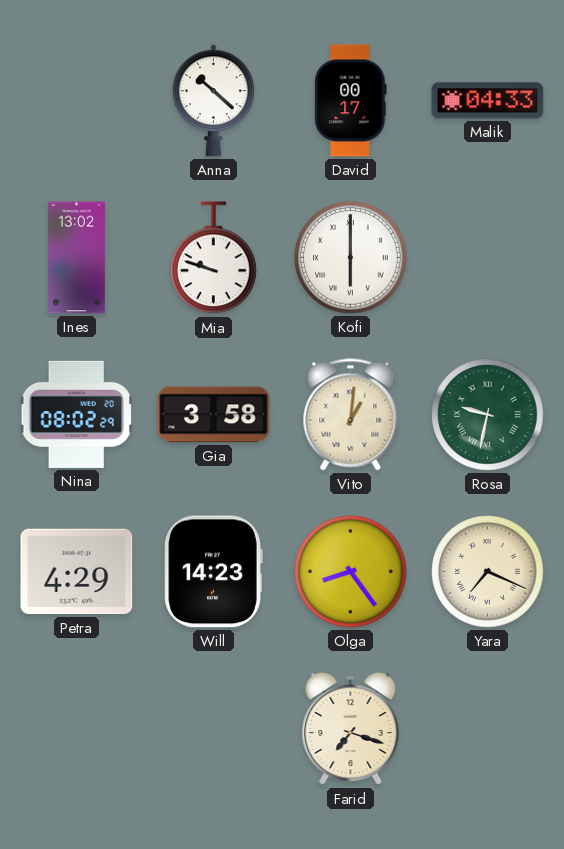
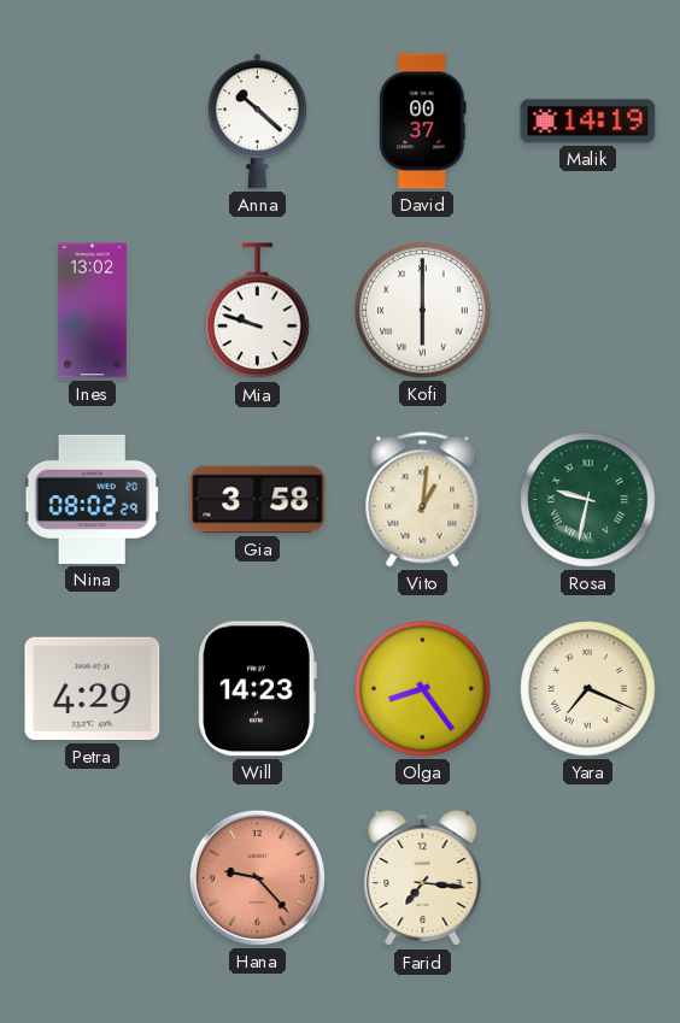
David: 00:17 -> 00:37
Malik: 04:33 -> 14:19
Hana: none -> 9:23
Farid: 7:18 -> 7:16
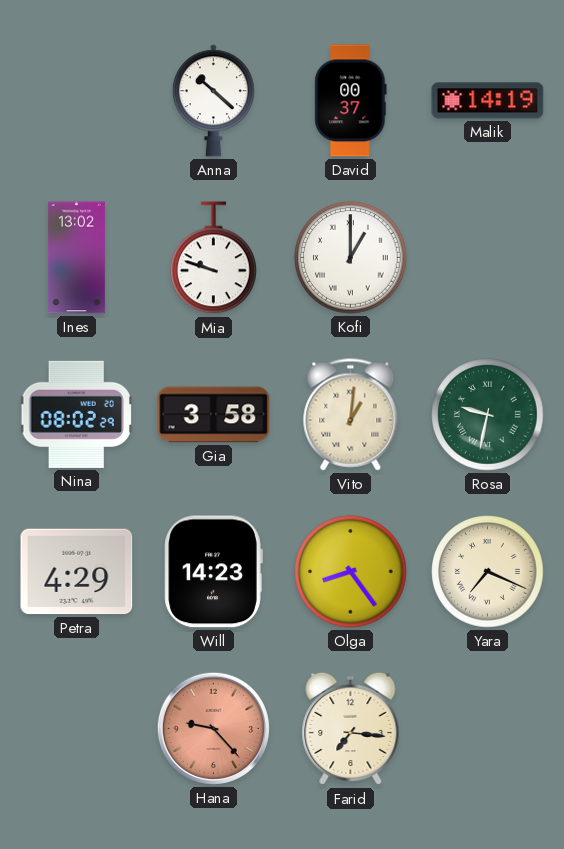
Kofi: 6:00 -> 1:00
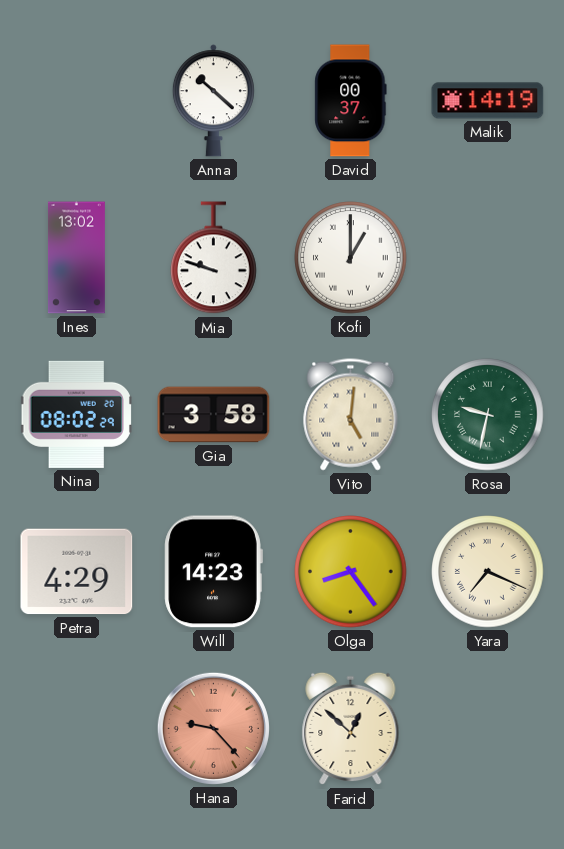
Vito: 1:01 -> 5:01
Farid: 7:16 -> 12:52
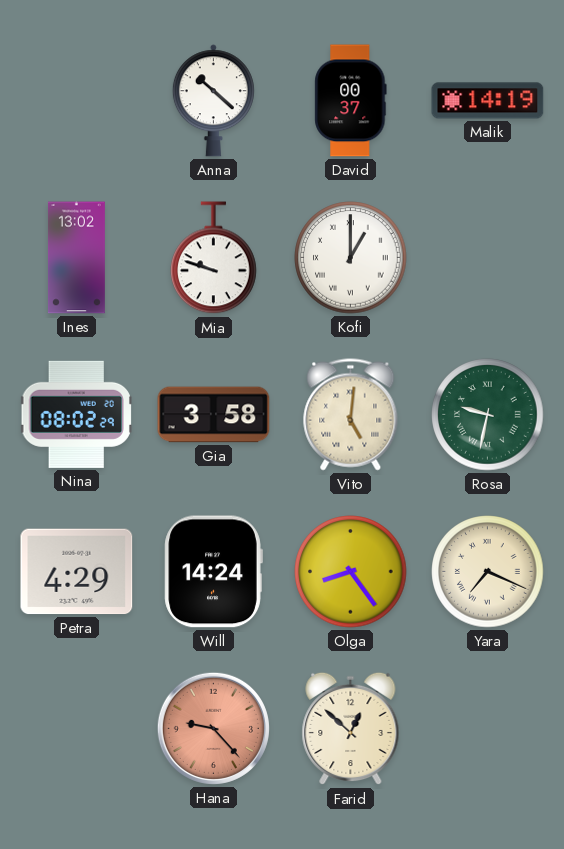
Will: 14:23 -> 14:24
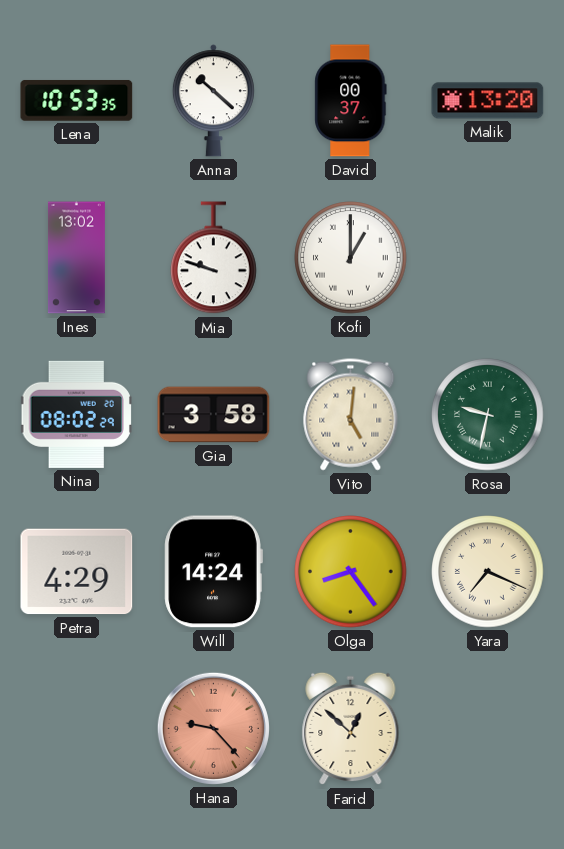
Lena: none -> 10:53
Malik: 14:19 -> 13:20
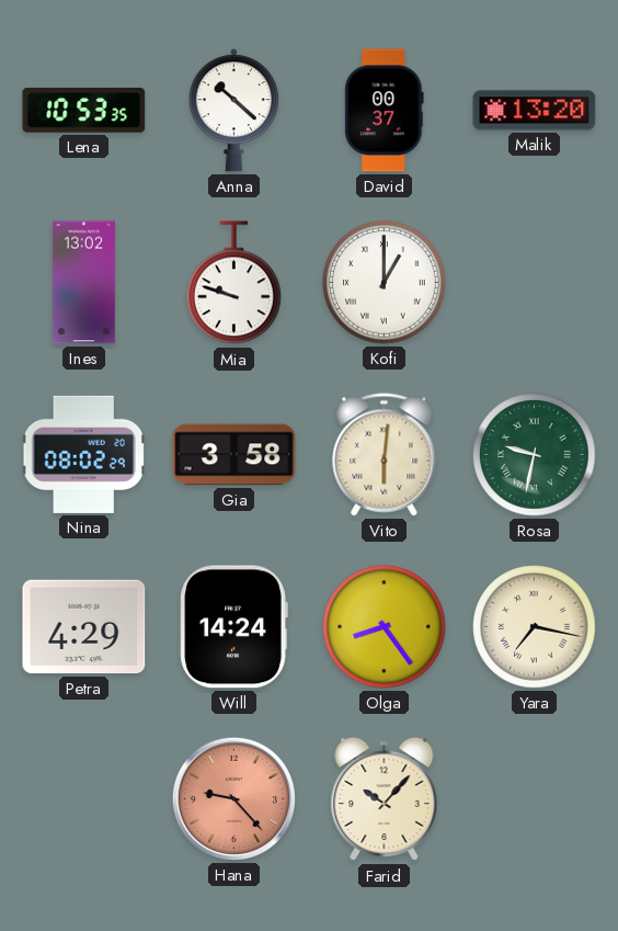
Vito: 5:01 -> 6:01
Yara: 7:19 -> 7:17
Farid: 12:52 -> 10:07
